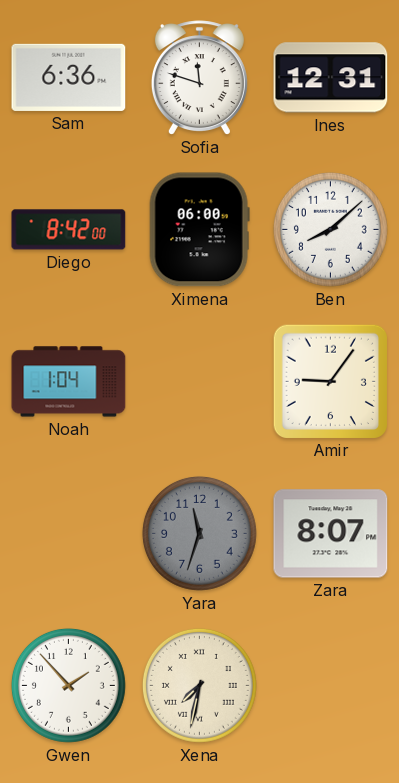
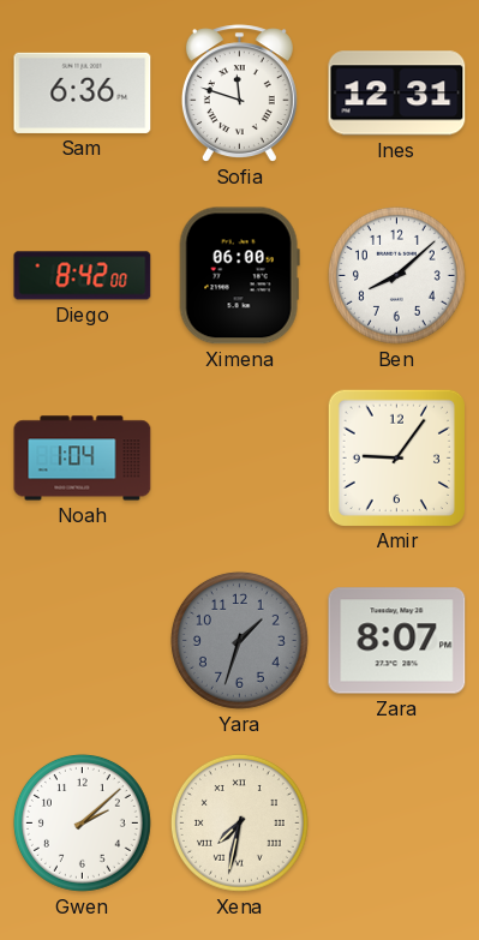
Yara: 11:33 -> 1:33
Gwen: 1:53 -> 2:08
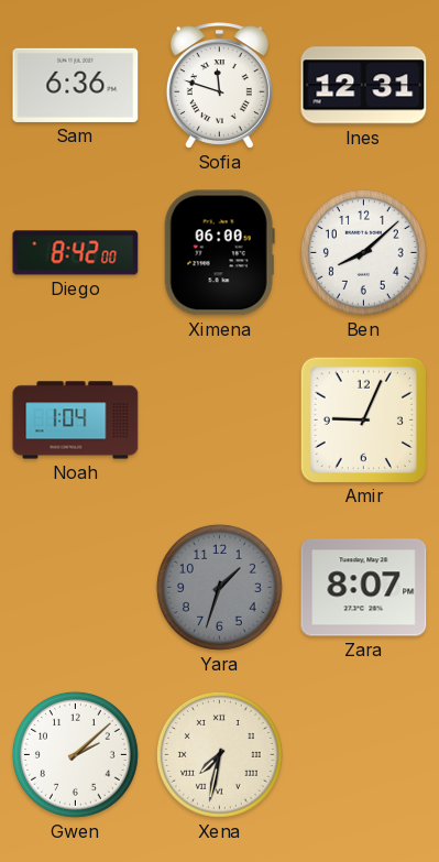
Amir: 9:06 -> 9:04
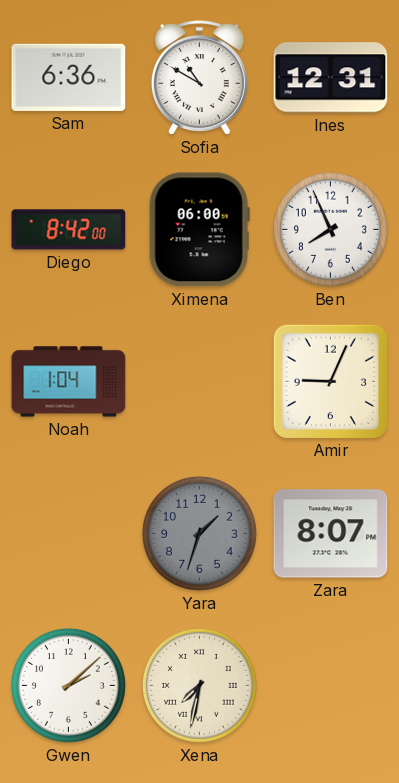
Sofia: 11:48 -> 10:50
Ben: 8:08 -> 7:56
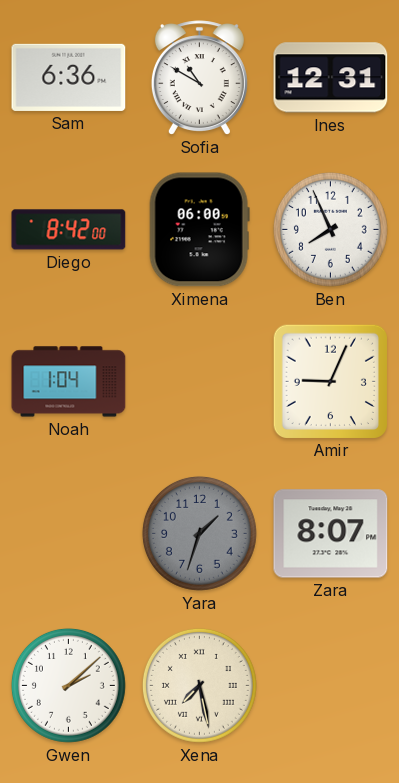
Xena: 7:32 -> 7:28
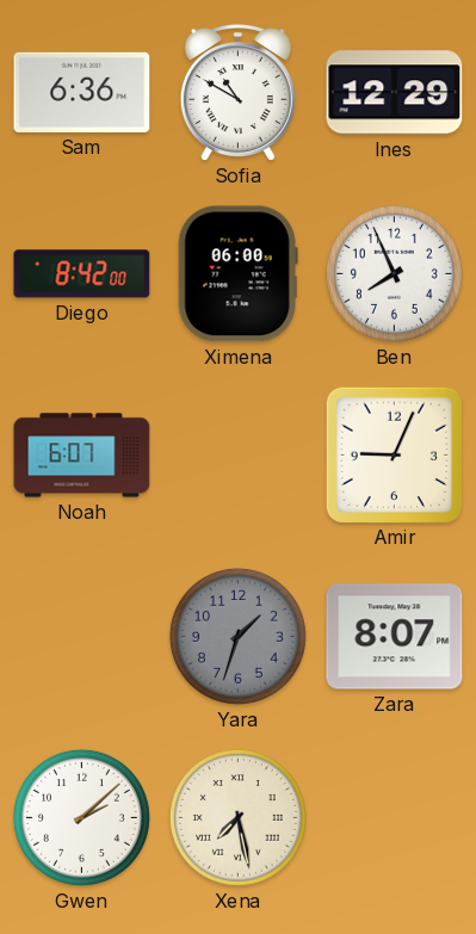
Ines: 12:31 -> 12:29
Noah: 1:04 -> 6:07
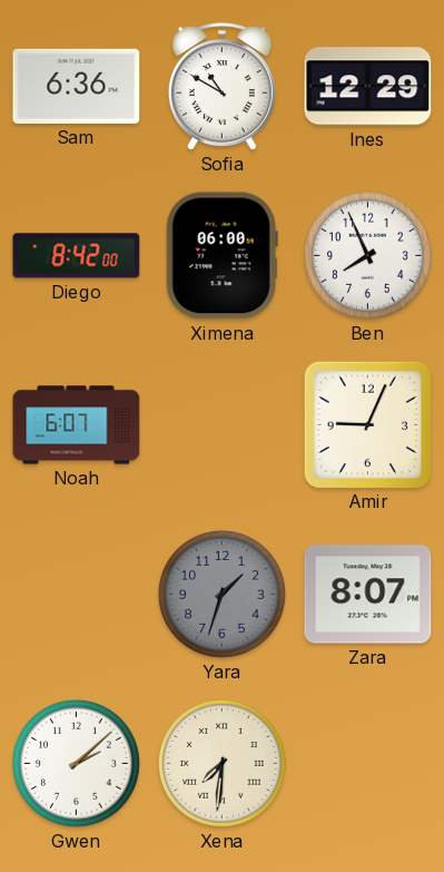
Xena: 7:28 -> 7:31
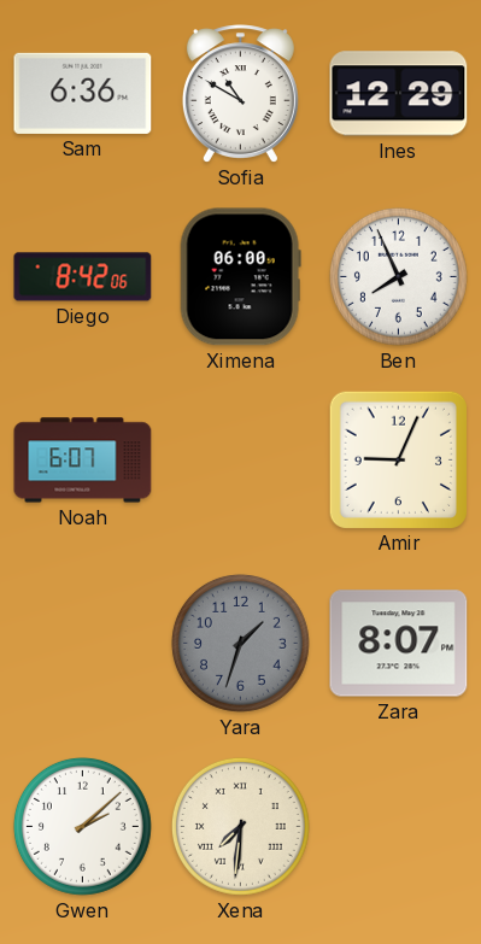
Diego: 8:42:00 -> 8:42:06
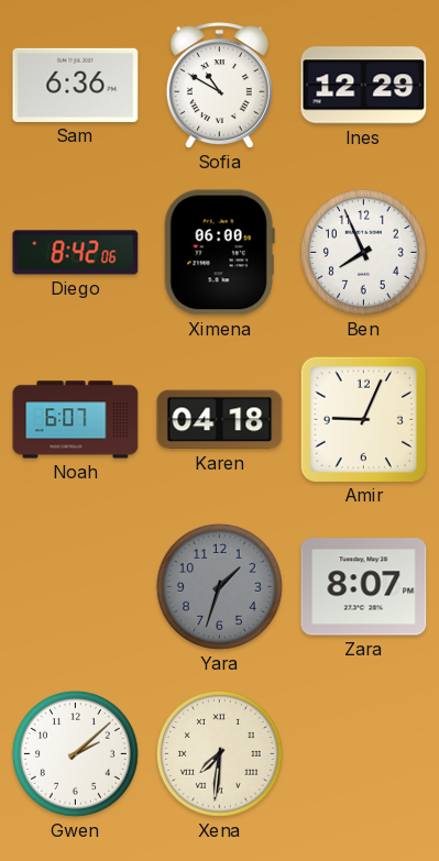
Karen: none -> 04:18
